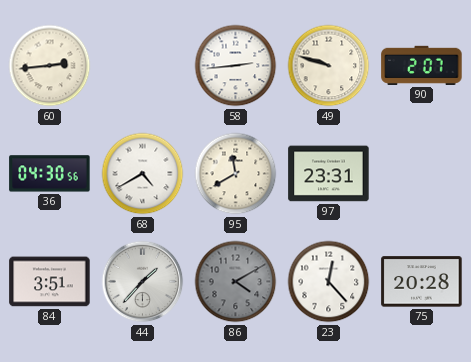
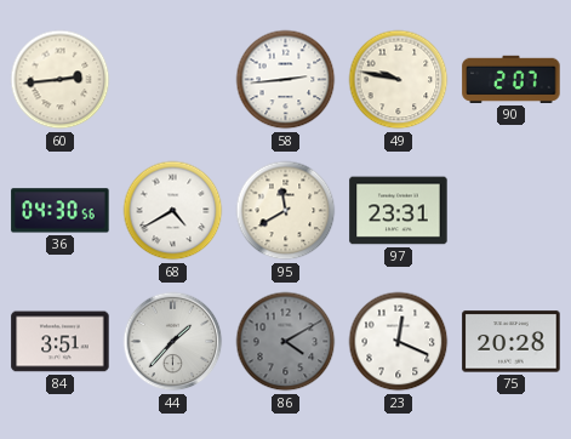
49: 9:48 -> 9:47
23: 12:23 -> 12:19
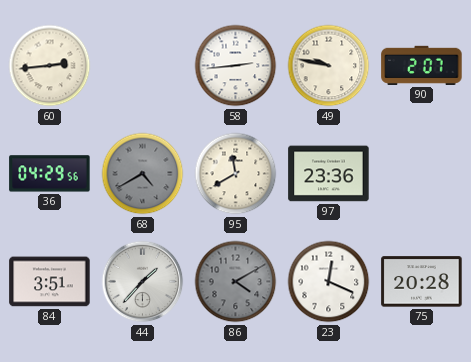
36: 04:30 -> 04:29
68 dial: white -> grey
97: 23:31 -> 23:36
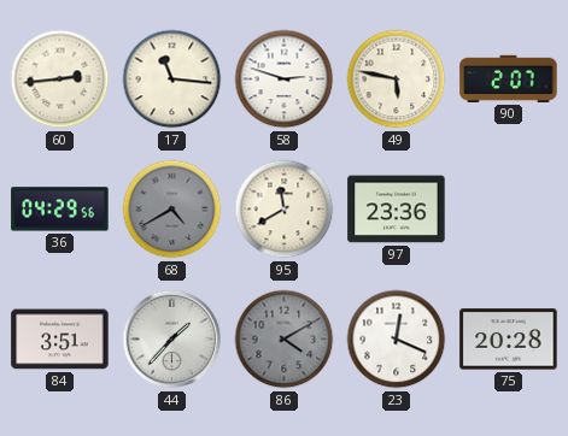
17: none -> 11:16
58: 2:44 -> 2:48
49: 9:47 -> 5:47
